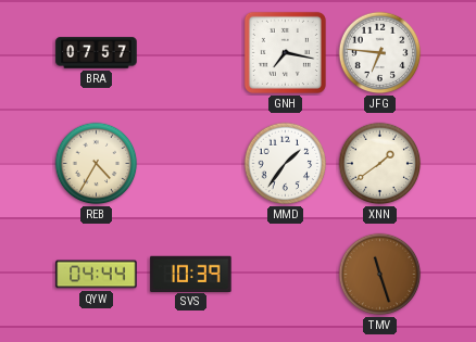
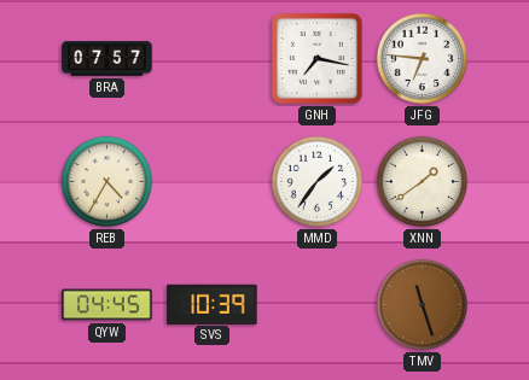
QYW: 04:44 -> 04:45
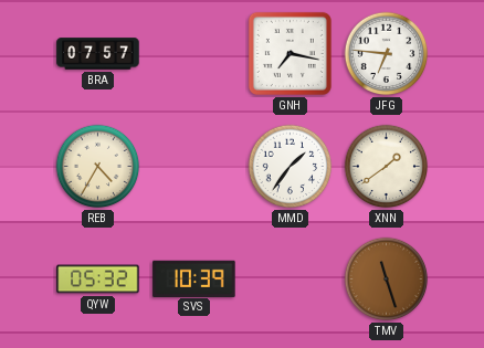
QYW: 04:45 -> 05:32
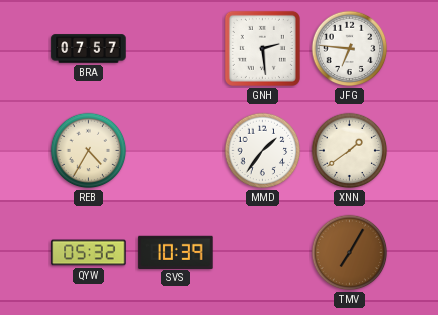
GNH: 7:17 -> 2:29
TMV: 11:27 -> 7:05
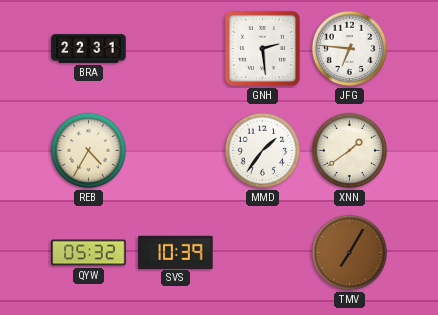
BRA: 07:57 -> 22:31
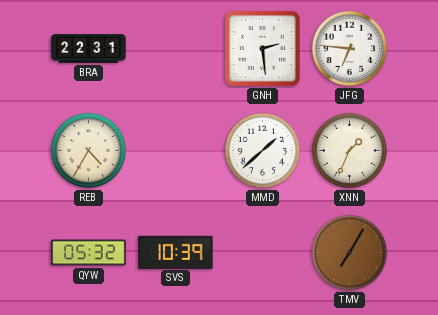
MMD: 1:36 -> 1:38
XNN: 1:39 -> 1:34
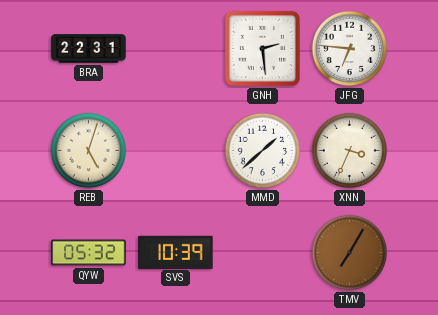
REB: 4:35 -> 5:03
XNN: 1:34 -> 3:34
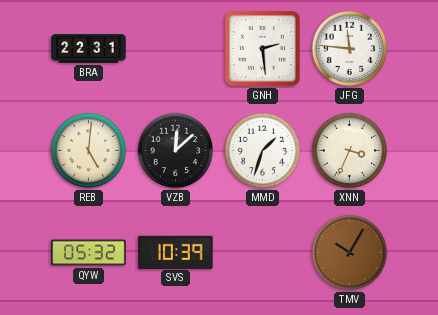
JFG: 6:46 -> 11:46
REB: 5:03 -> 5:01
VZB: none -> 12:08
MMD: 1:38 -> 1:33
TMV: 7:05 -> 10:05
